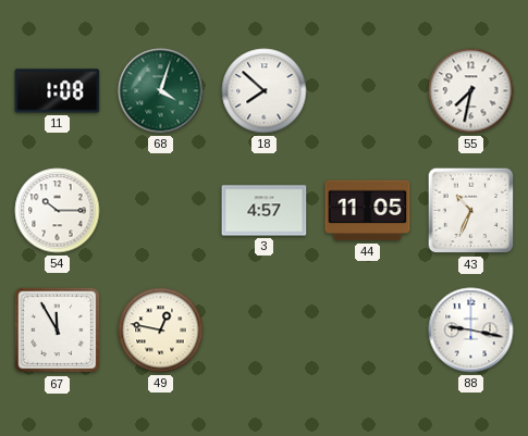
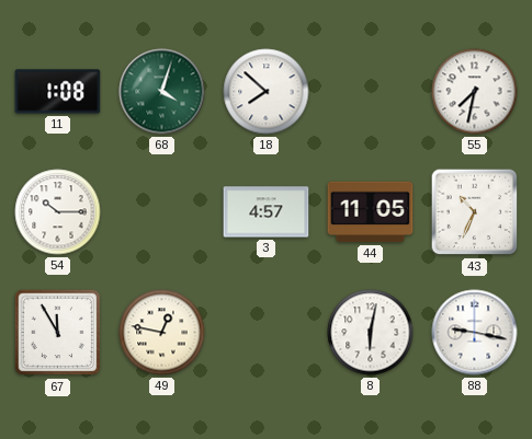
8: none -> 6:02
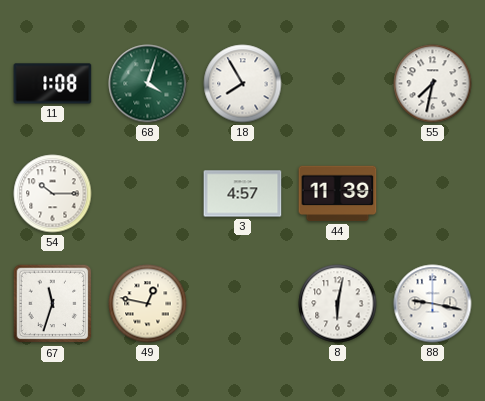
18: 7:52 -> 7:55
44: 11:05 -> 11:39
43: 10:34 -> none
67: 11:55 -> 11:33
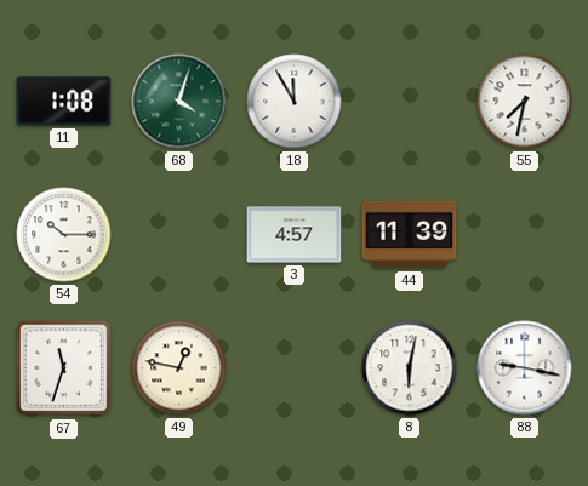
18: 7:55 -> 11:55
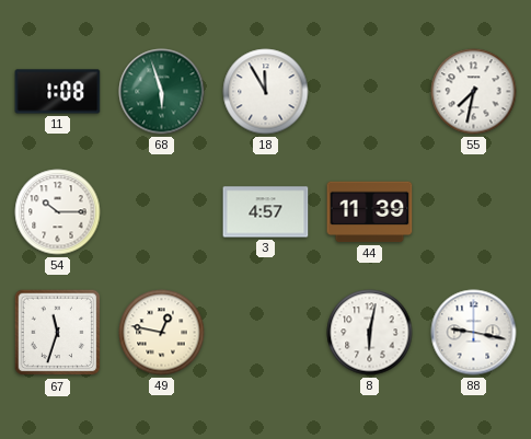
68: 4:03 -> 5:57
